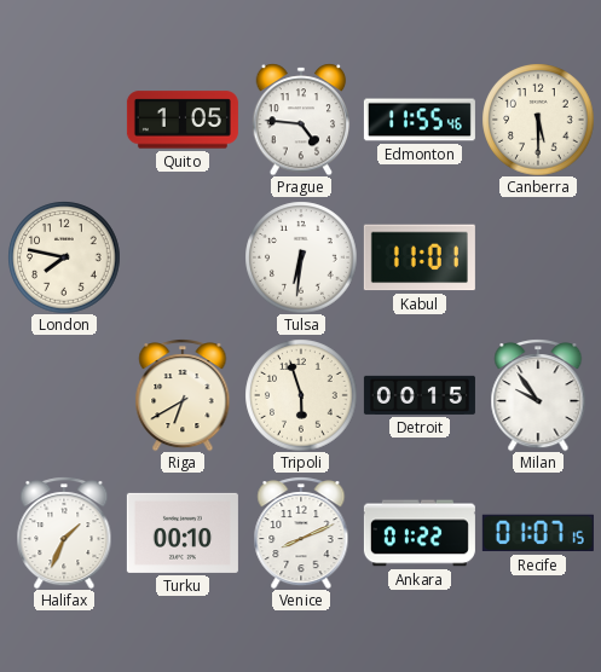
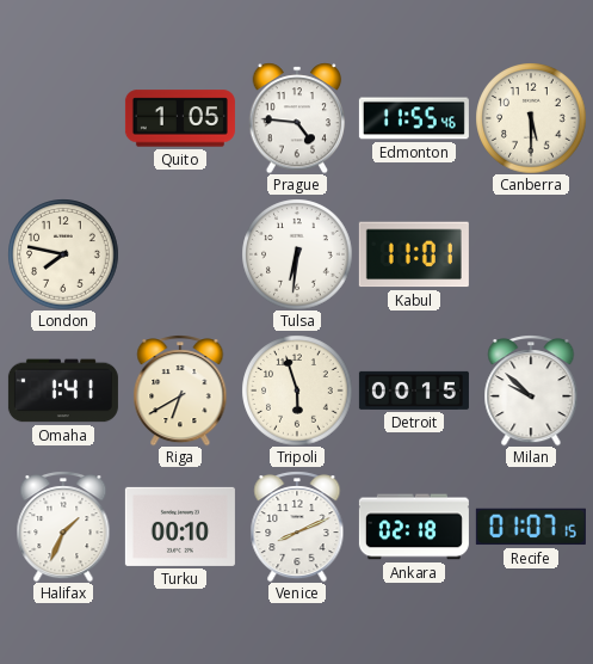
Omaha: none -> 1:41
Milan: 9:54 -> 9:52
Ankara: 01:22 -> 02:18
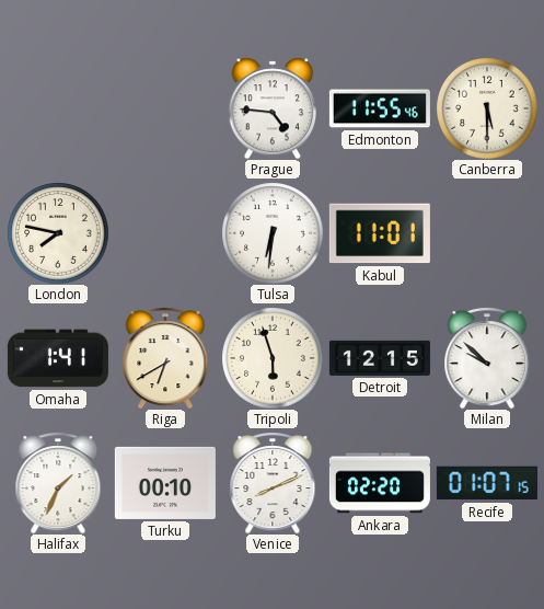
Quito: 1:05 -> none
Detroit: 00:15 -> 12:15
Ankara: 02:18 -> 02:20
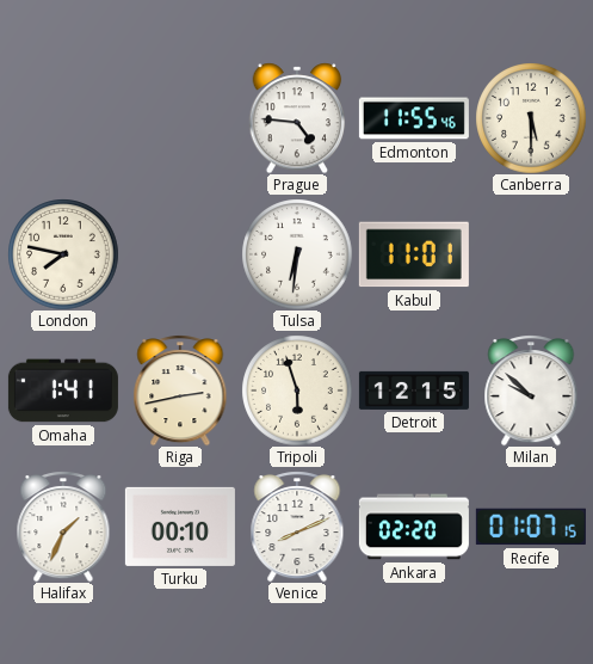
Riga: 6:40 -> 2:43
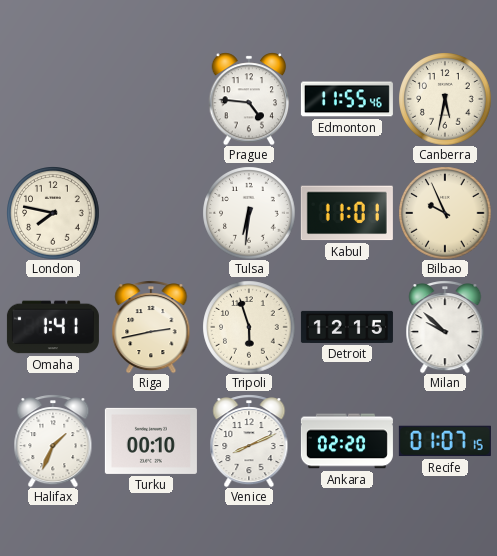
Canberra: 5:30 -> 5:32
Bilbao: none -> 9:56
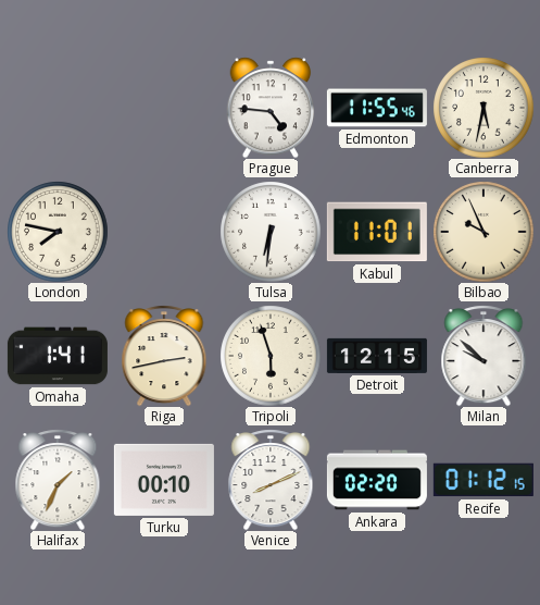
Recife: 01:07 -> 01:12
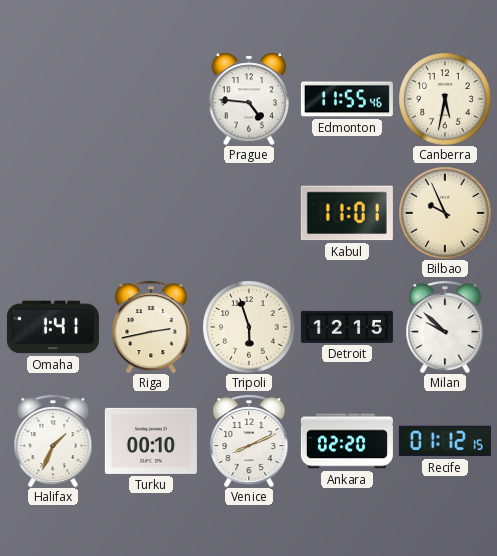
London: 7:47 -> none
Tulsa: 6:31 -> none
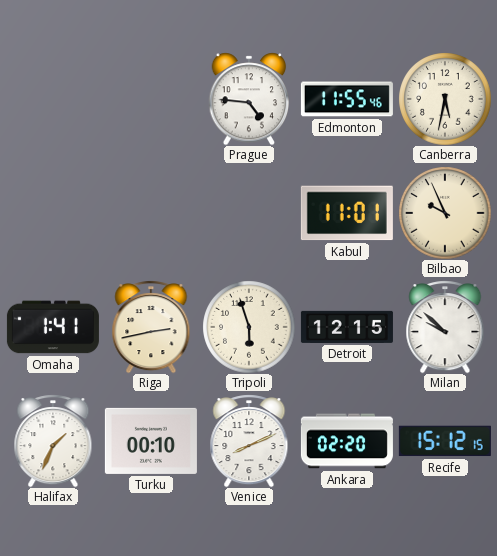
Recife: 01:12 -> 15:12
